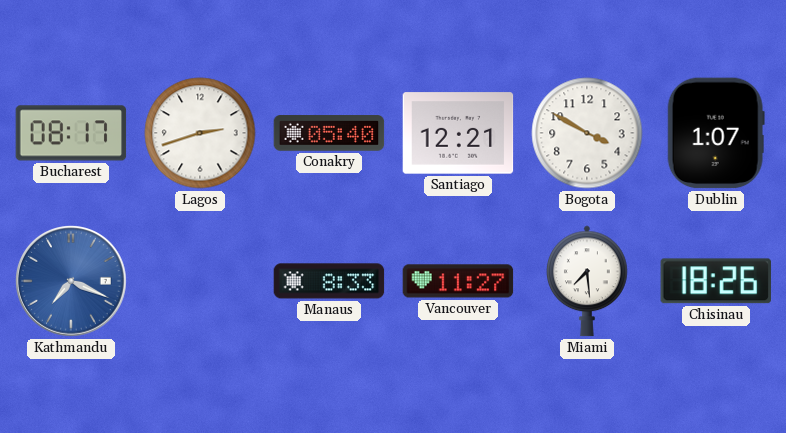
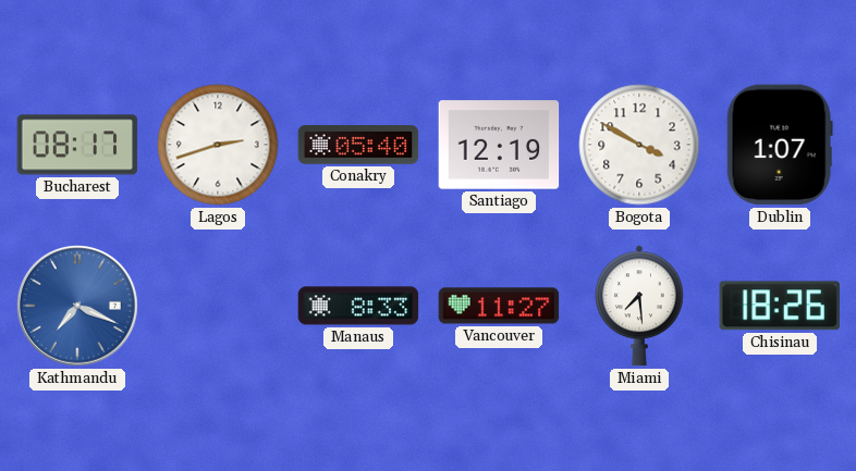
Santiago: 12:21 -> 12:19
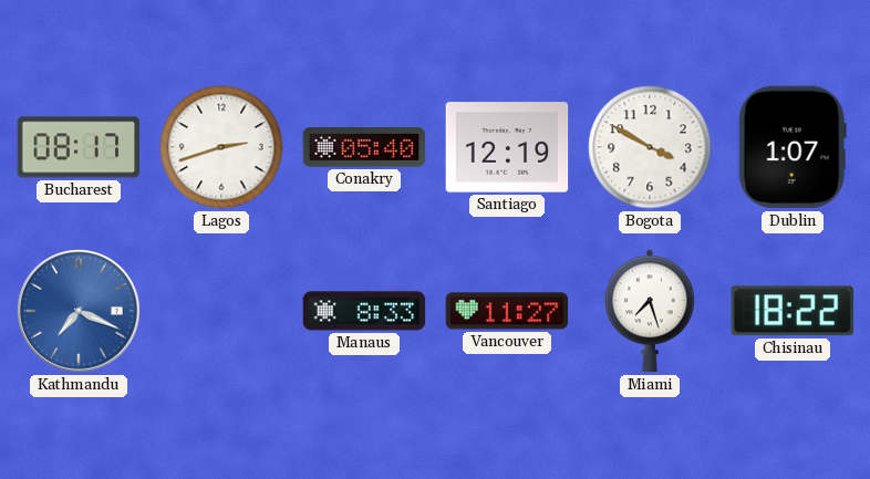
Miami: 7:29 -> 7:27
Chisinau: 18:26 -> 18:22
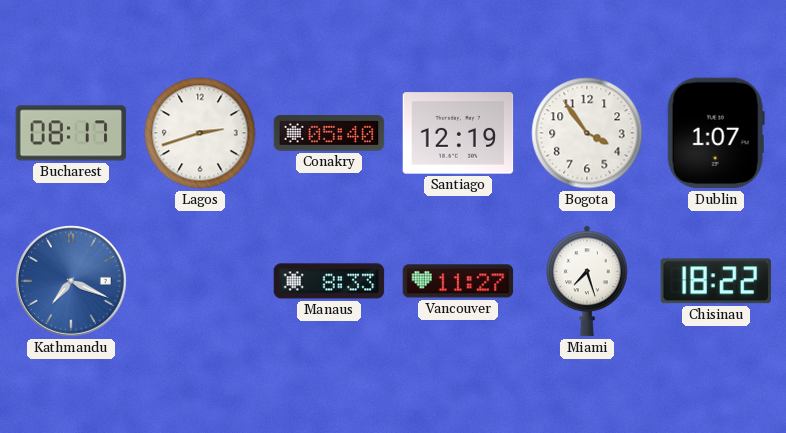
Bogota: 3:50 -> 3:54
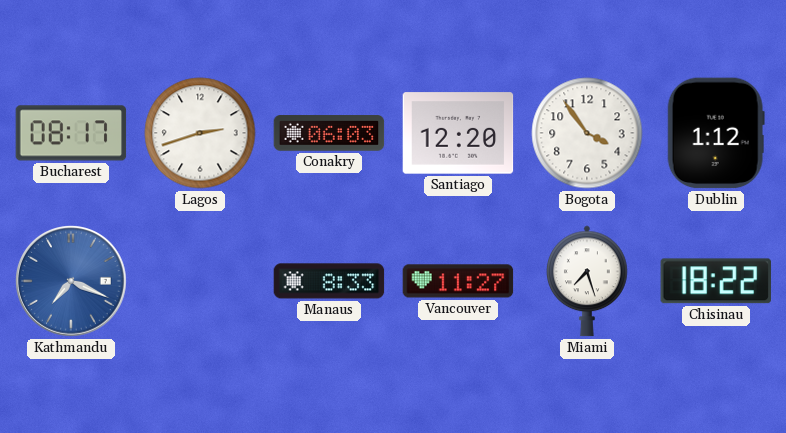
Conakry: 05:40 -> 06:03
Santiago: 12:19 -> 12:20
Dublin: 1:07 -> 1:12
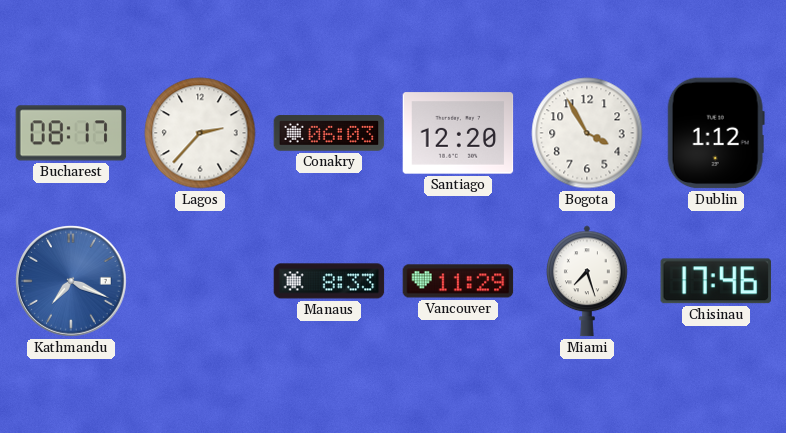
Lagos: 2:42 -> 2:37
Bogota: 3:54 -> 3:55
Vancouver: 11:27 -> 11:29
Chisinau: 18:22 -> 17:46
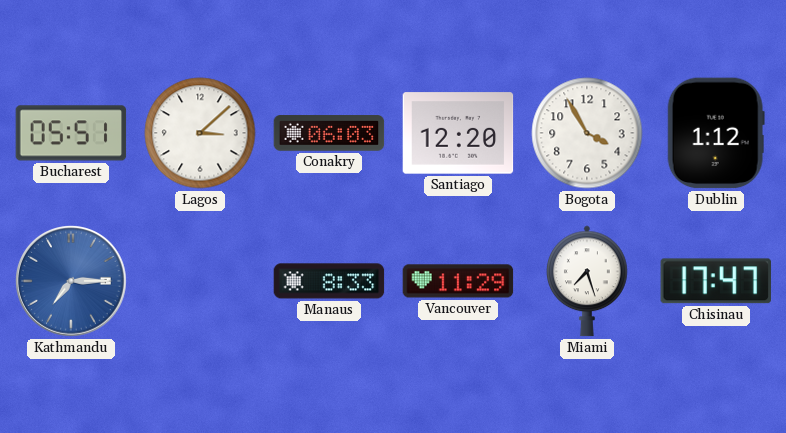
Bucharest: 08:17 -> 05:51
Lagos: 2:37 -> 3:08
Kathmandu: 7:19 -> 7:15
Chisinau: 17:46 -> 17:47
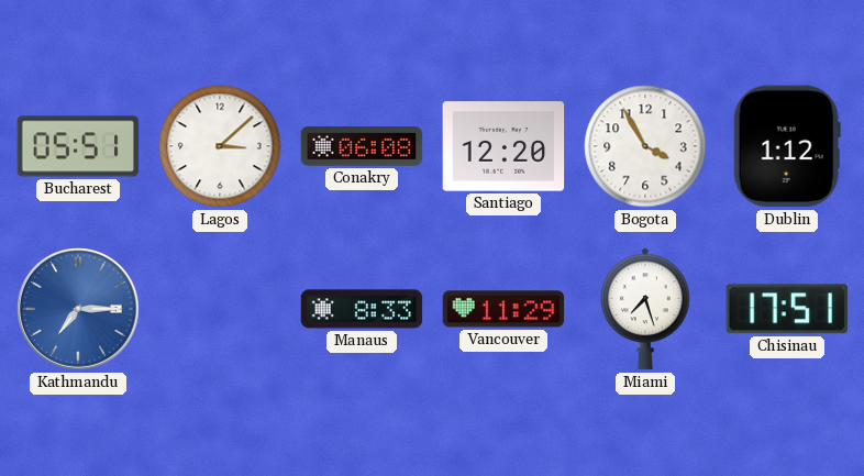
Conakry: 06:03 -> 06:08
Chisinau: 17:47 -> 17:51
